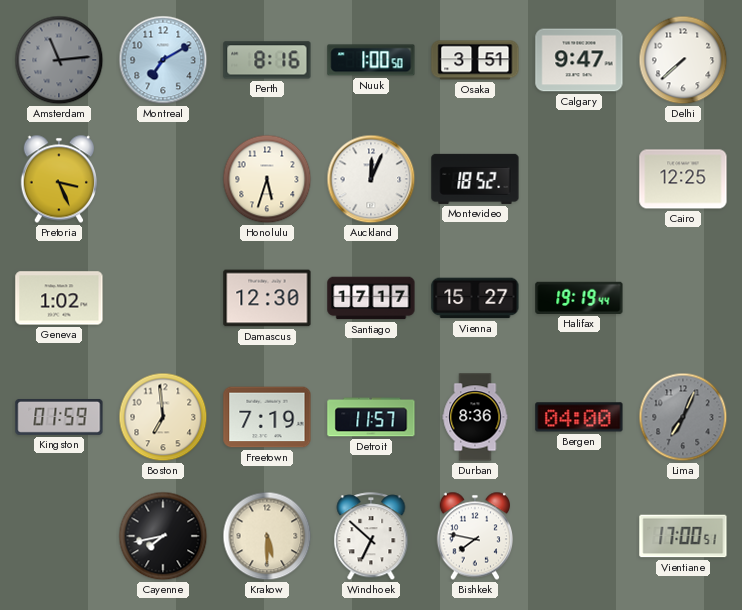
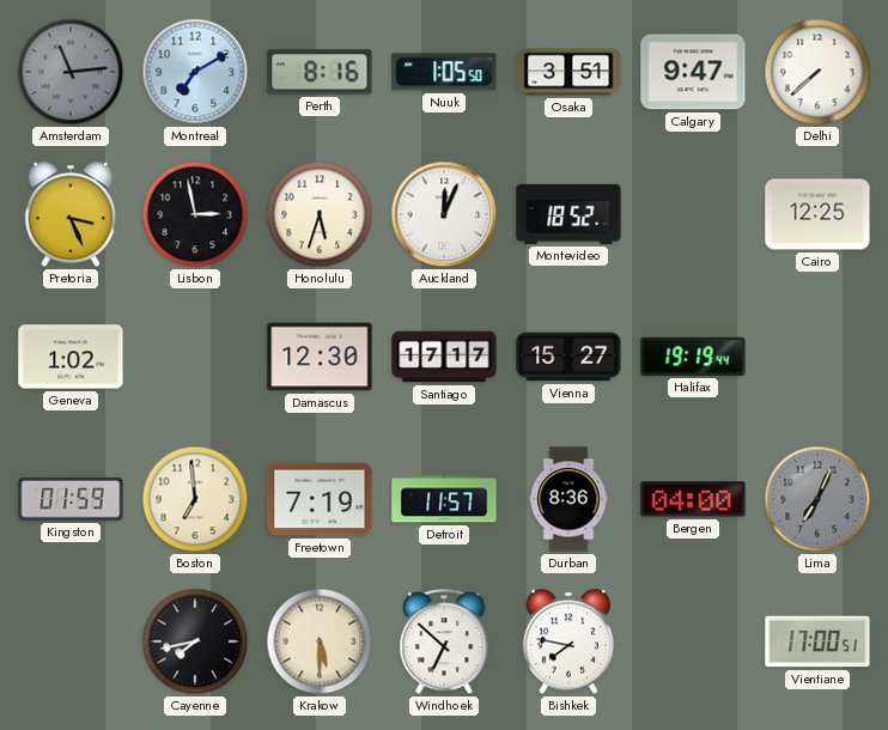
Nuuk: 1:00 -> 1:05
Lisbon: none -> 2:58
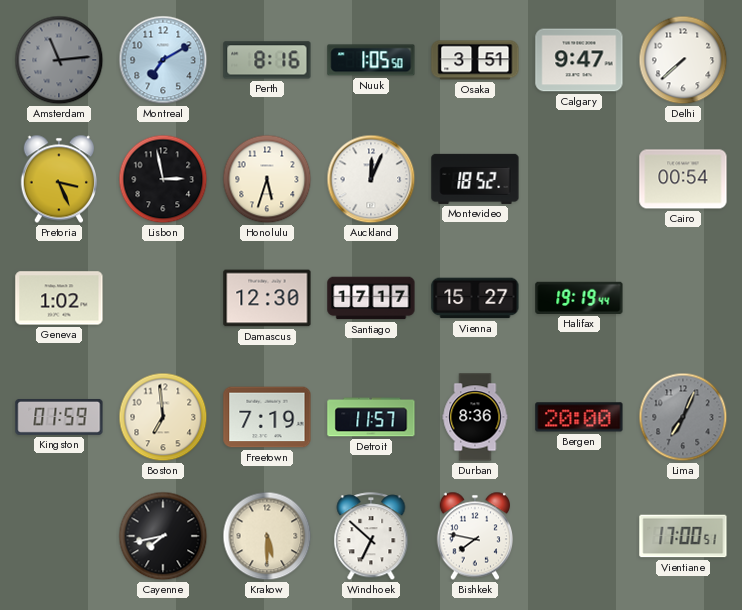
Cairo: 12:25 -> 00:54
Bergen: 04:00 -> 20:00
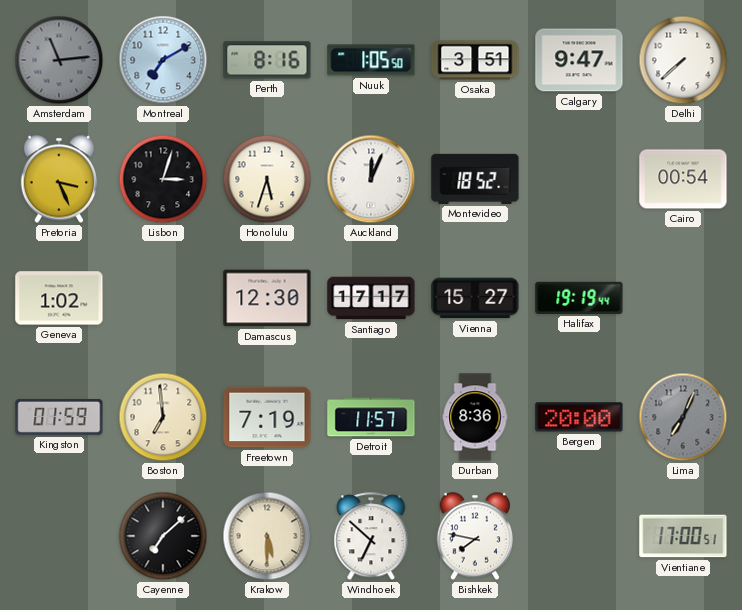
Lisbon: 2:58 -> 3:03
Cayenne: 7:43 -> 7:08
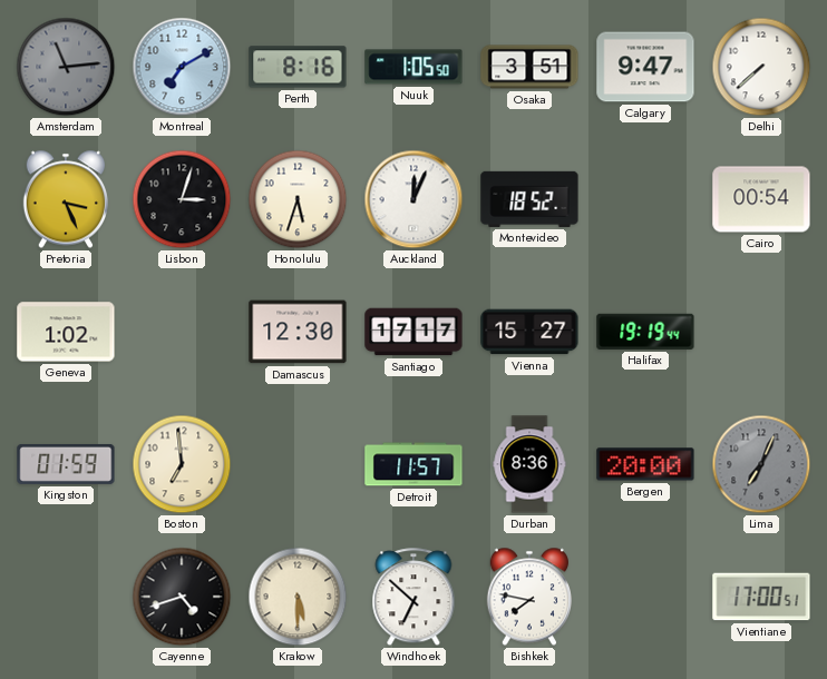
Freetown: 7:19 -> none
Cayenne: 7:08 -> 4:42
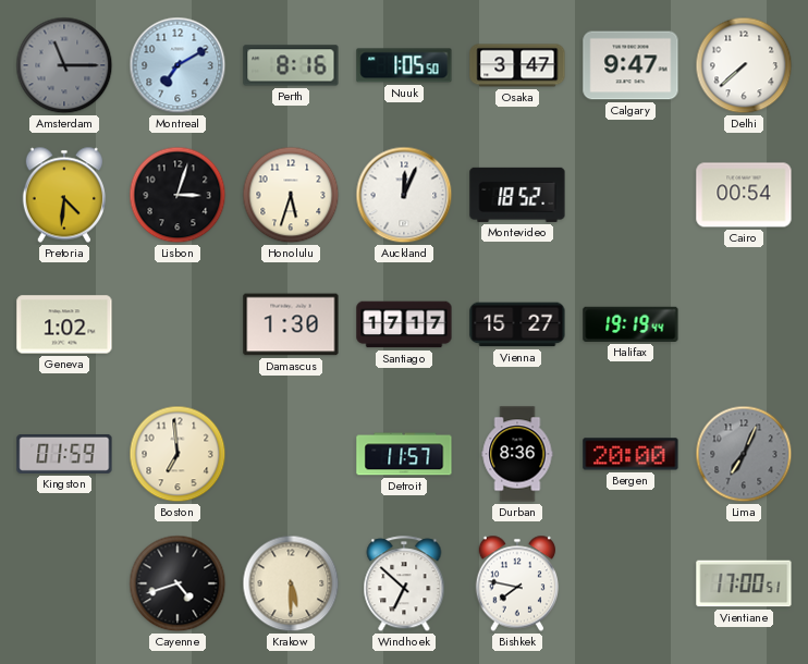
Amsterdam: 11:14 -> 11:15
Osaka: 3:51 -> 3:47
Pretoria: 3:26 -> 4:31
Damascus: 12:30 -> 1:30
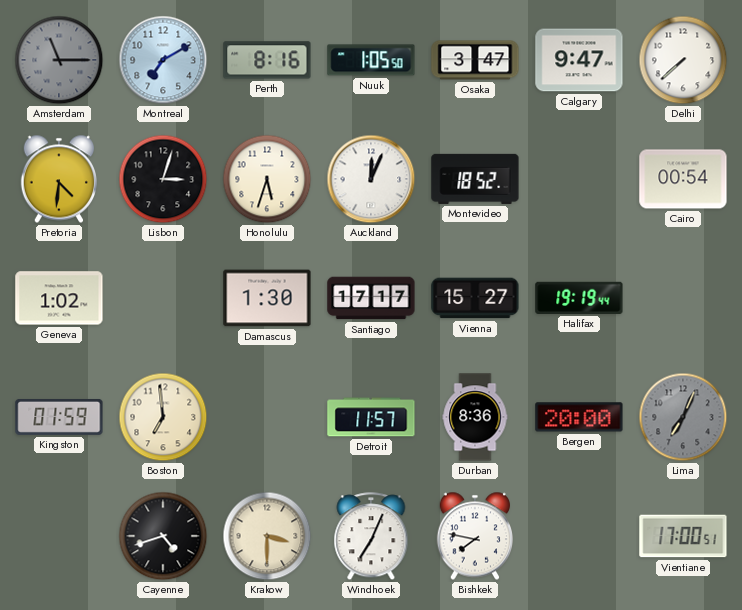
Krakow: 5:30 -> 3:30
Windhoek: 6:52 -> 7:04
